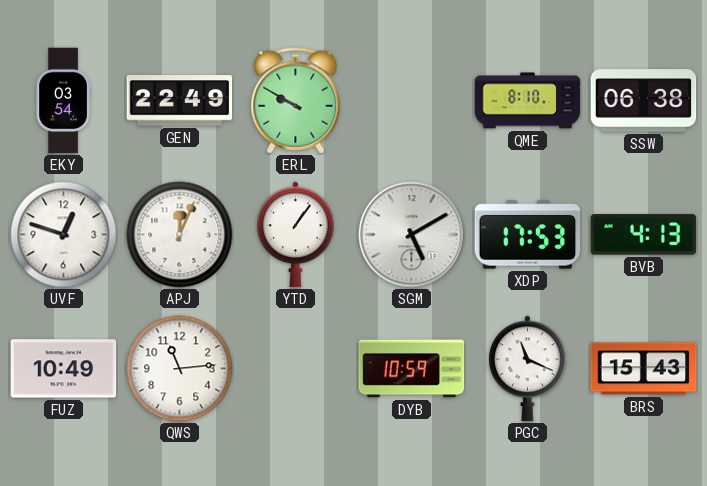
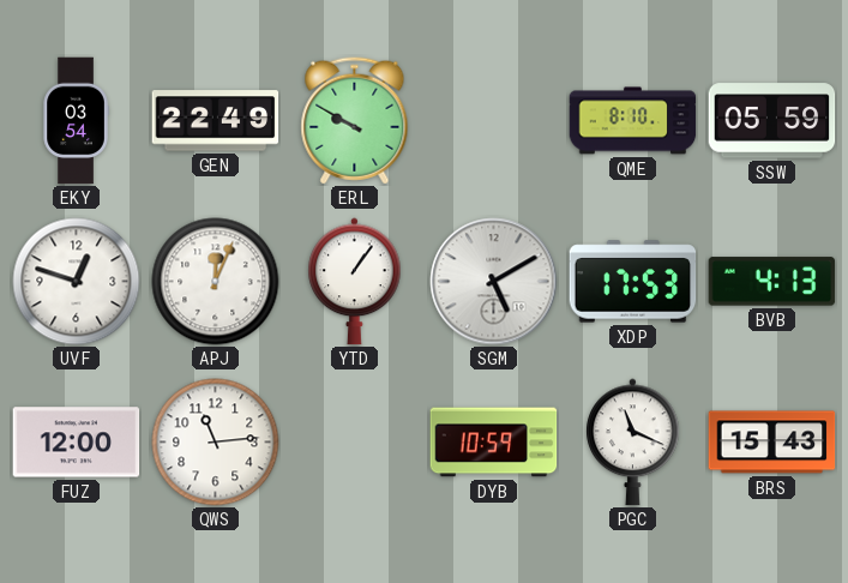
SSW: 06:38 -> 05:59
FUZ: 10:49 -> 12:00
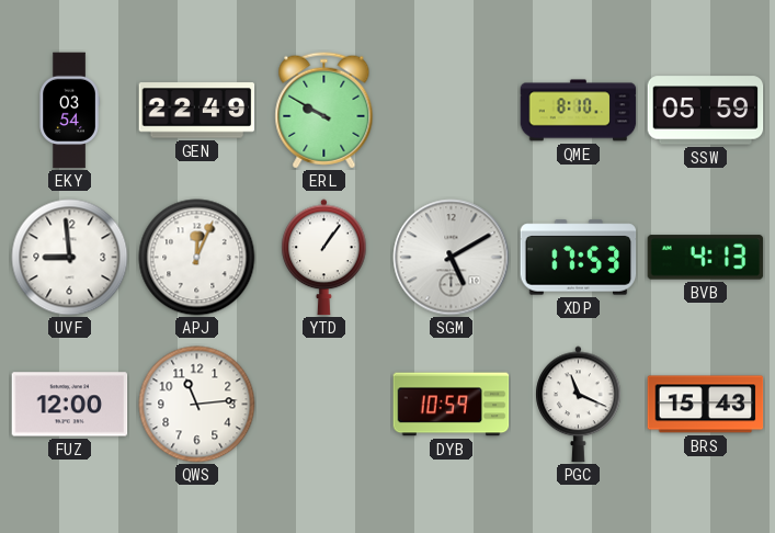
UVF: 12:48 -> 8:59
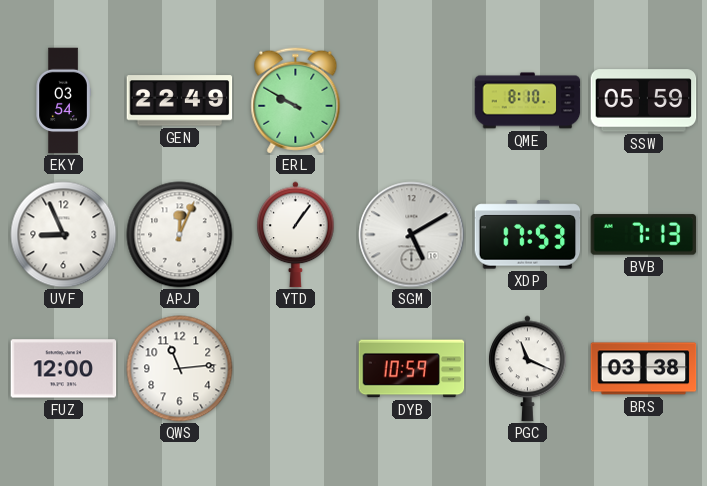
UVF: 8:59 -> 8:56
BVB: 4:13 -> 7:13
BRS: 15:43 -> 03:38
